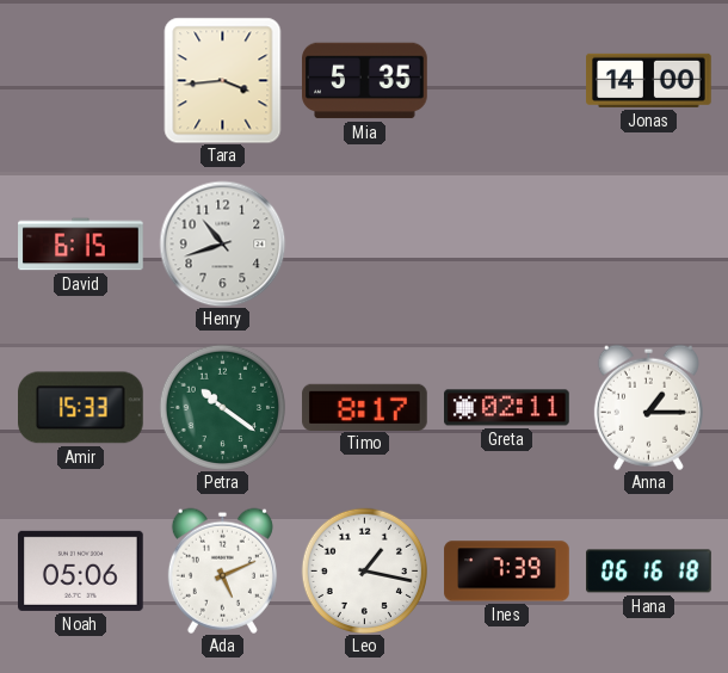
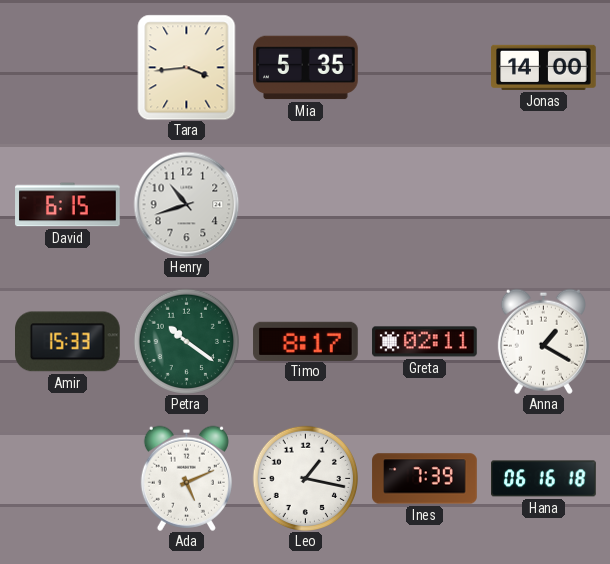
Anna: 1:15 -> 1:20
Noah: 05:06 -> none
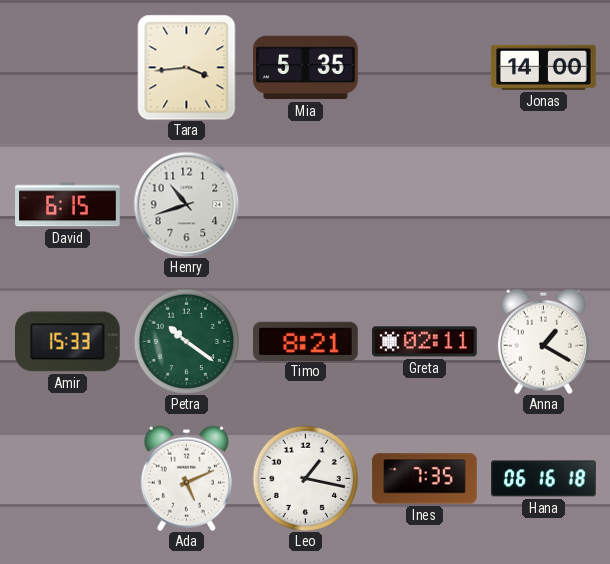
Timo: 8:17 -> 8:21
Ines: 7:39 -> 7:35
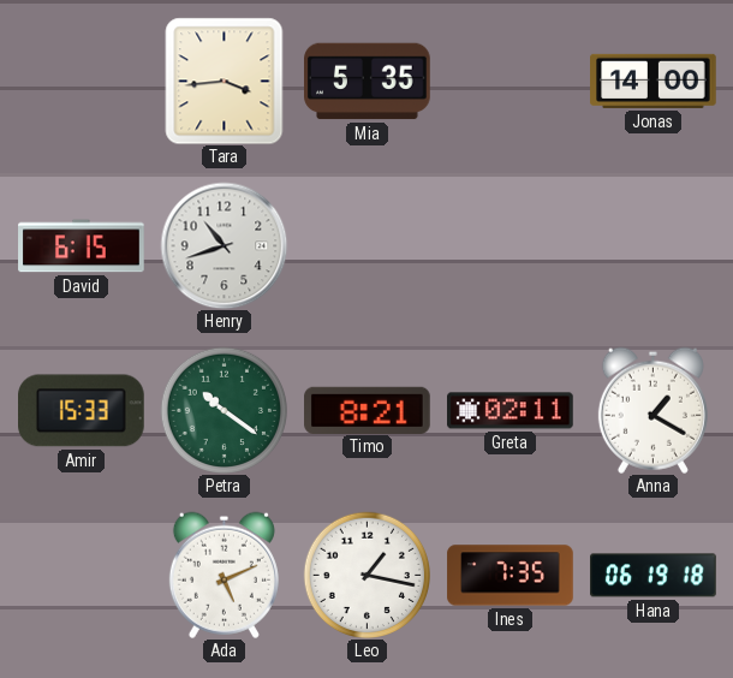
Hana: 06:16 -> 06:19
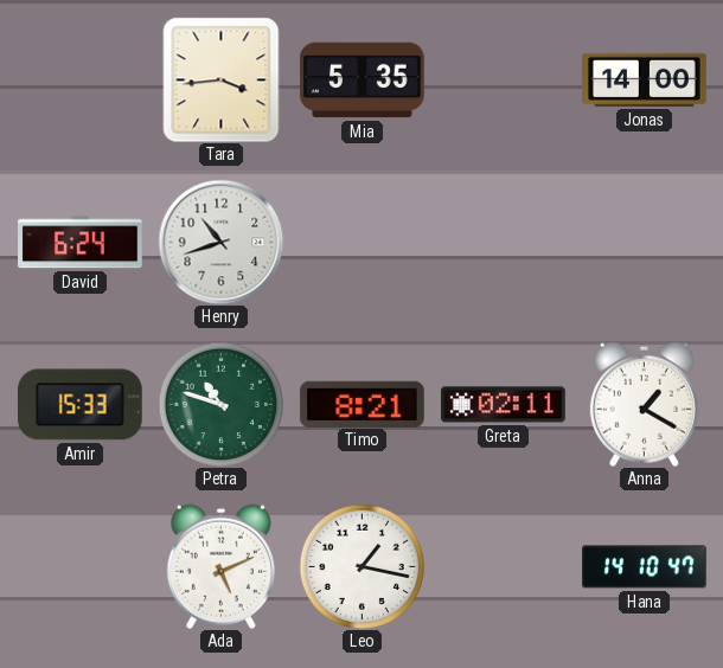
David: 6:15 -> 6:24
Petra: 10:21 -> 10:48
Ines: 7:35 -> none
Hana: 06:19 -> 14:10
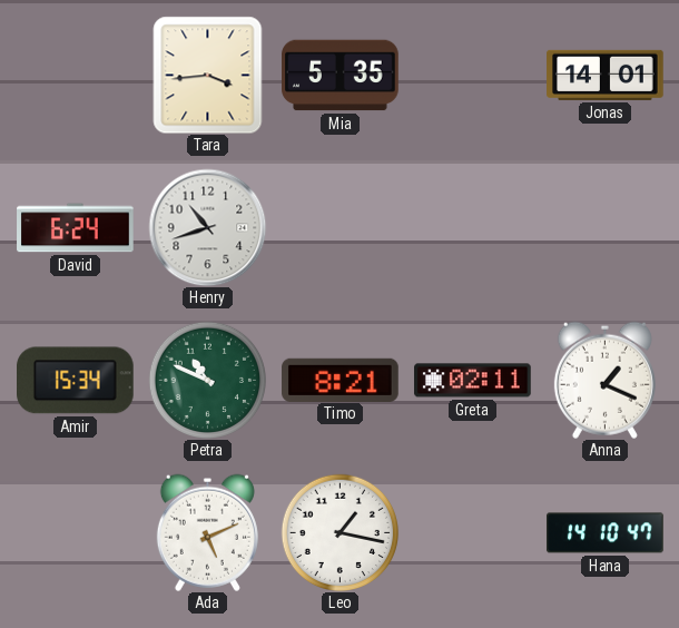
Jonas: 14:00 -> 14:01
Amir: 15:33 -> 15:34
Petra: 10:48 -> 10:49
Anna: 1:20 -> 1:19
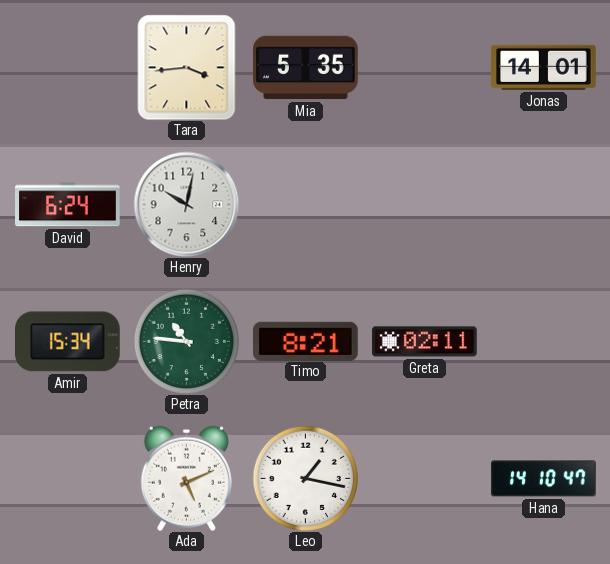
Henry: 10:42 -> 10:02
Petra: 10:49 -> 10:46
Anna: 1:19 -> none
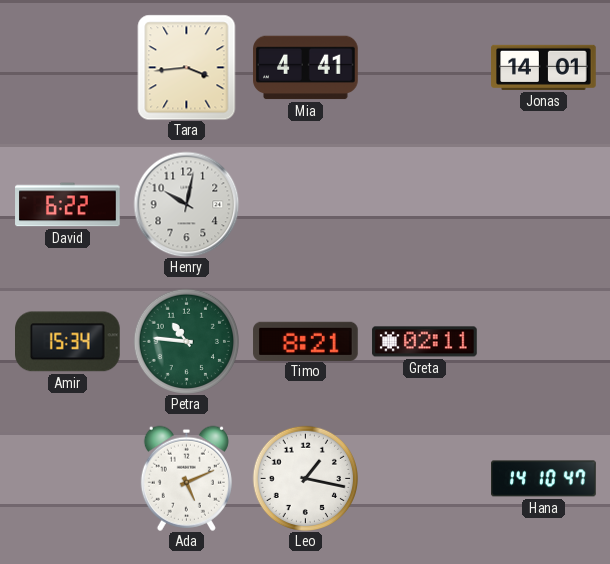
Mia: 5:35 -> 4:41
David: 6:24 -> 6:22
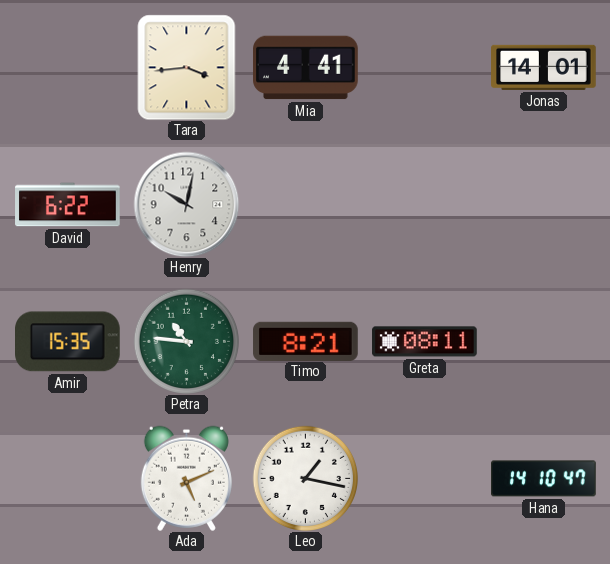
Amir: 15:34 -> 15:35
Greta: 02:11 -> 08:11
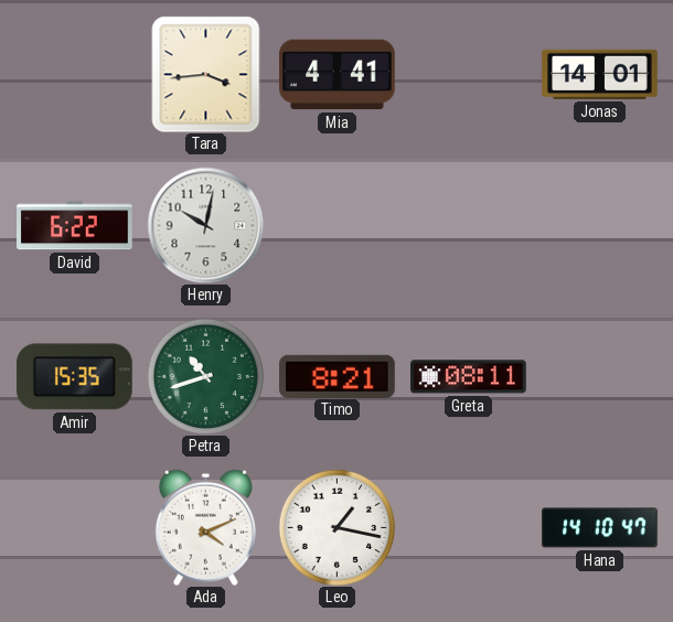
Petra: 10:46 -> 10:42
Ada: 5:11 -> 4:11
